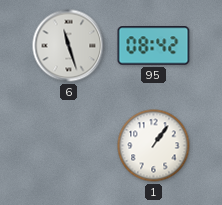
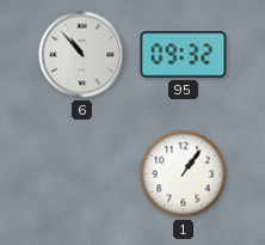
6: 11:27 -> 10:53
95: 08:42 -> 09:32
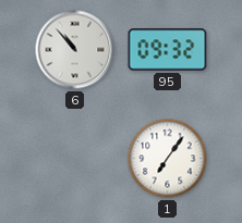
1: 1:06 -> 7:06
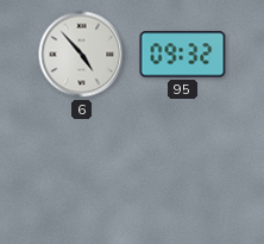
6: 10:53 -> 4:53
1: 7:06 -> none
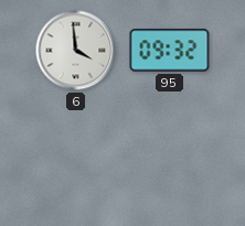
6: 4:53 -> 3:59
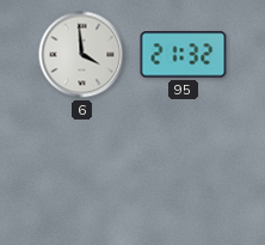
95: 09:32 -> 21:32
